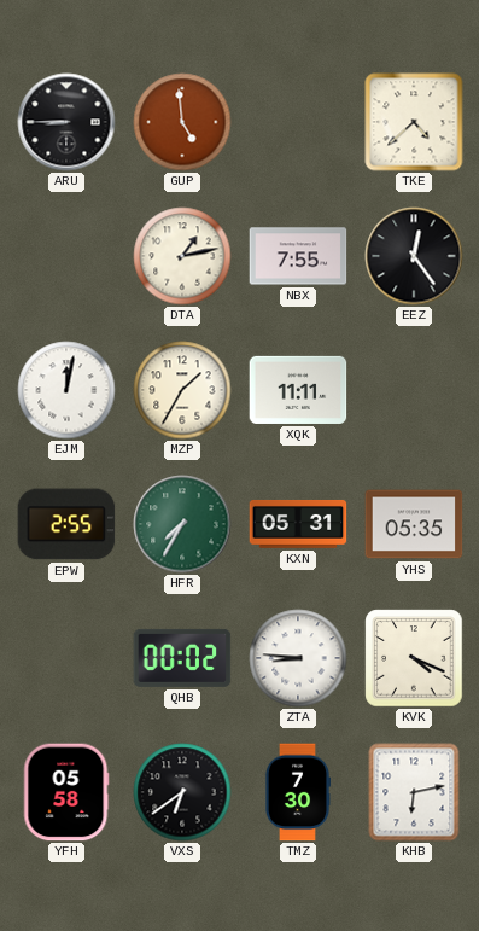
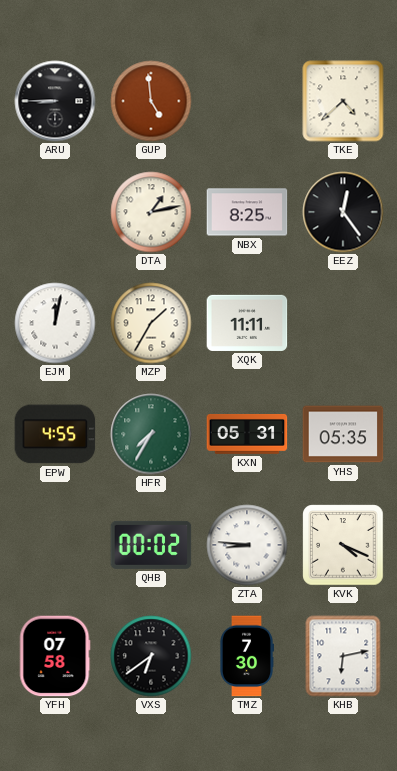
NBX: 7:55 -> 8:25
EPW: 2:55 -> 4:55
YFH: 05:58 -> 07:58
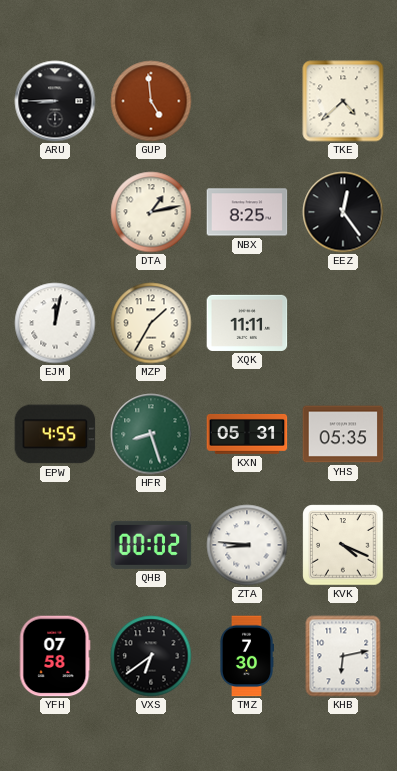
HFR: 7:35 -> 8:27
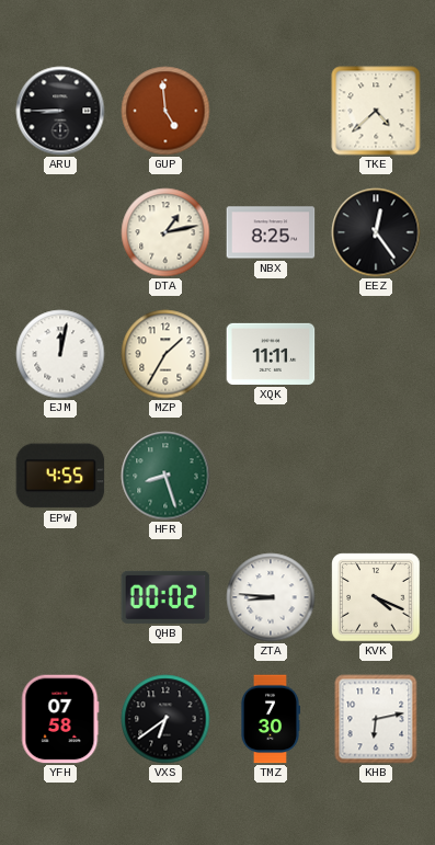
KXN: 05:31 -> none
YHS: 05:35 -> none
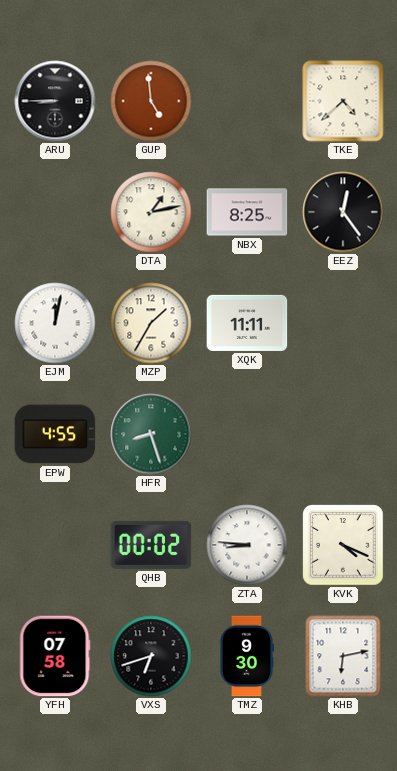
VXS: 6:39 -> 6:42
TMZ: 7:30 -> 9:30
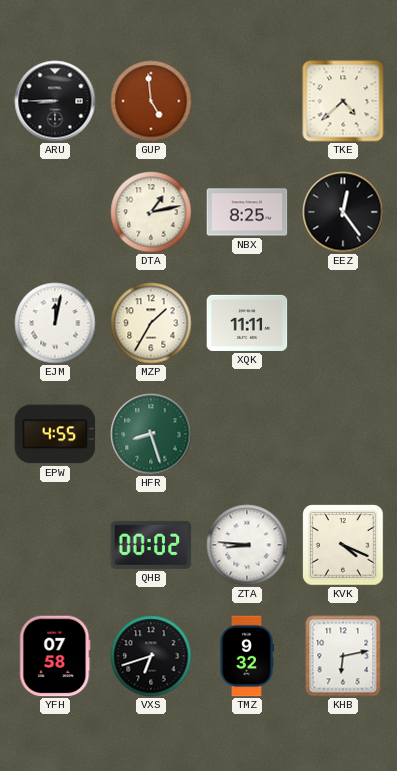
TMZ: 9:30 -> 9:32
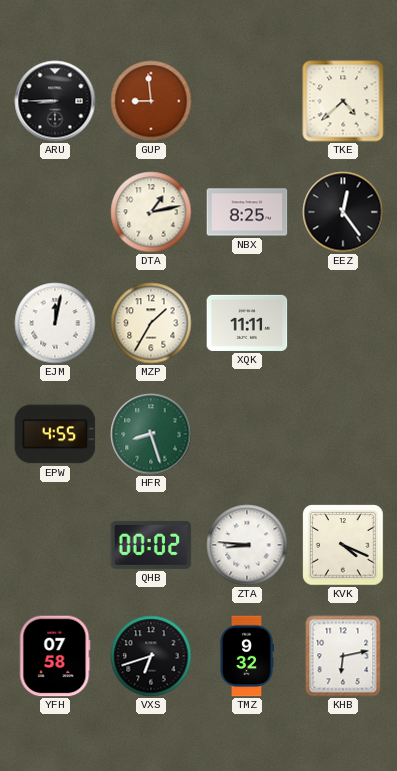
GUP: 4:59 -> 8:59
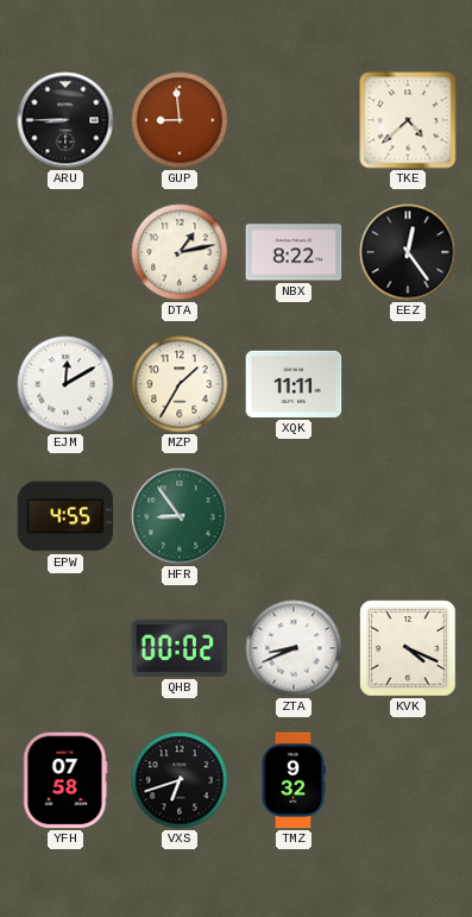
NBX: 8:25 -> 8:22
EJM: 12:02 -> 12:10
HFR: 8:27 -> 8:54
ZTA: 8:46 -> 8:41
KHB: 6:13 -> none
